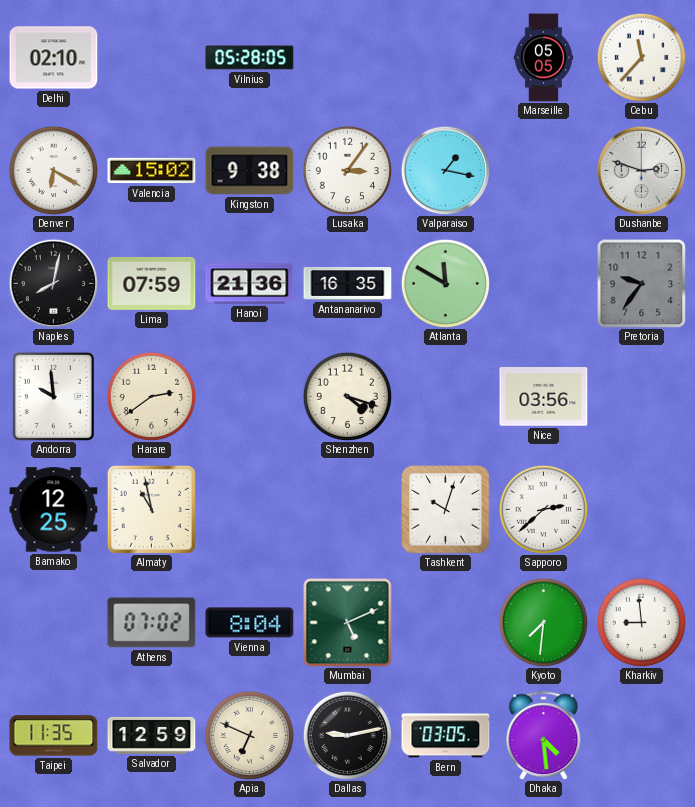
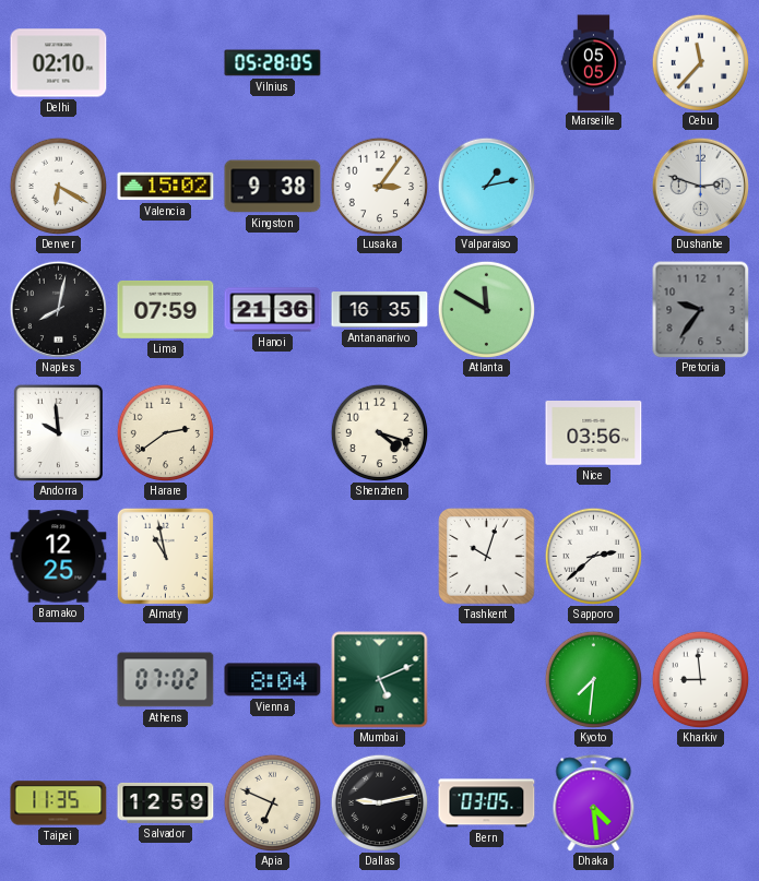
Valparaiso: 1:17 -> 1:13
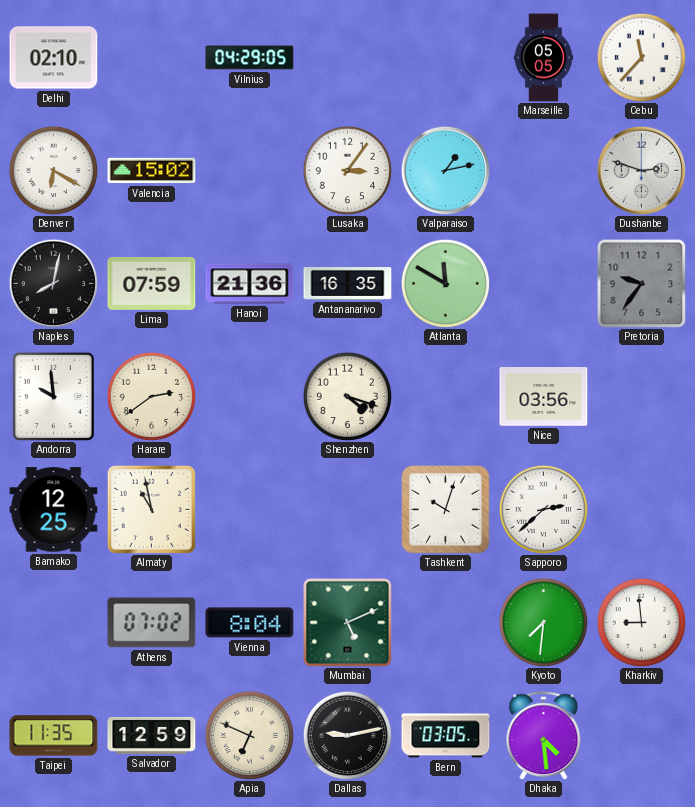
Vilnius: 05:28 -> 04:29
Kingston: 9:38 -> none
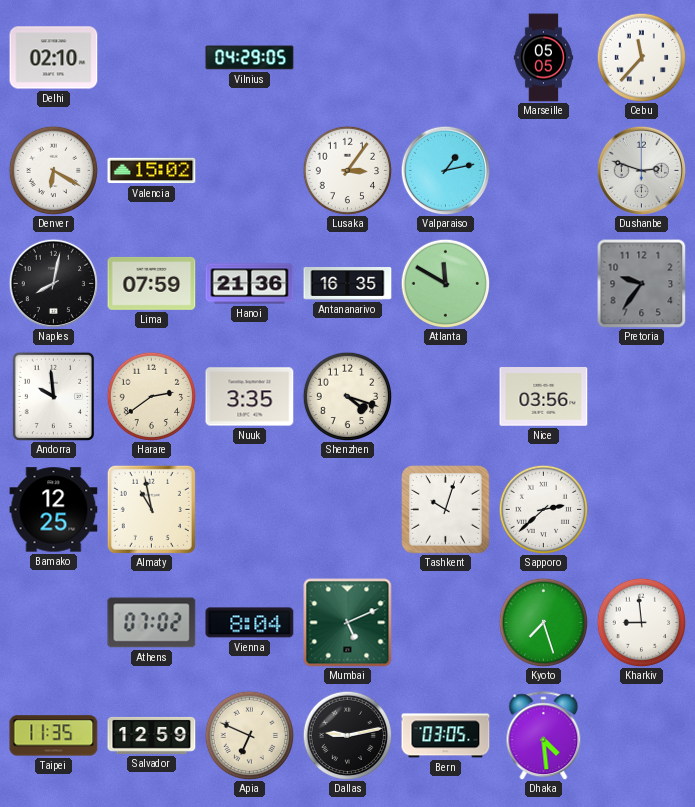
Nuuk: none -> 3:35
Kyoto: 7:31 -> 7:27
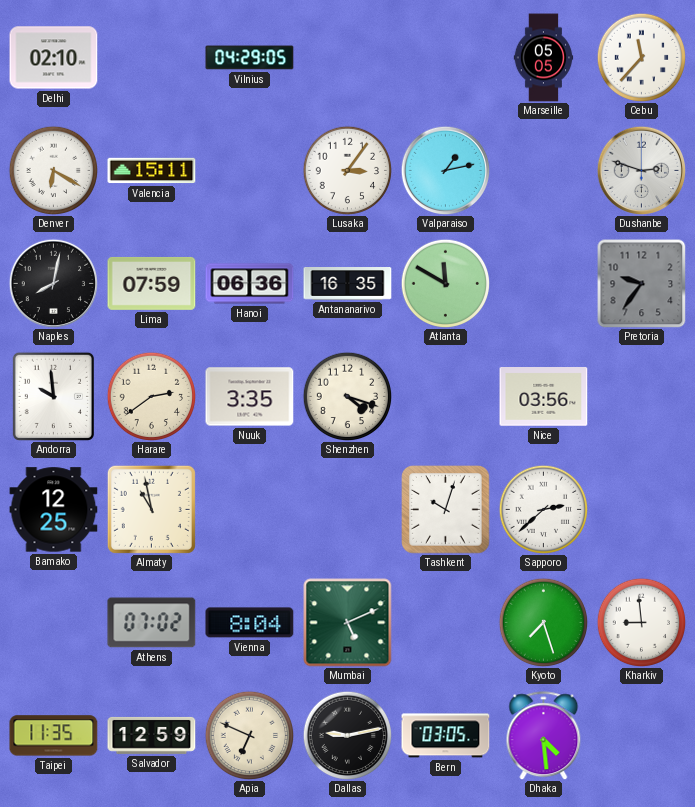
Valencia: 15:02 -> 15:11
Hanoi: 21:36 -> 06:36
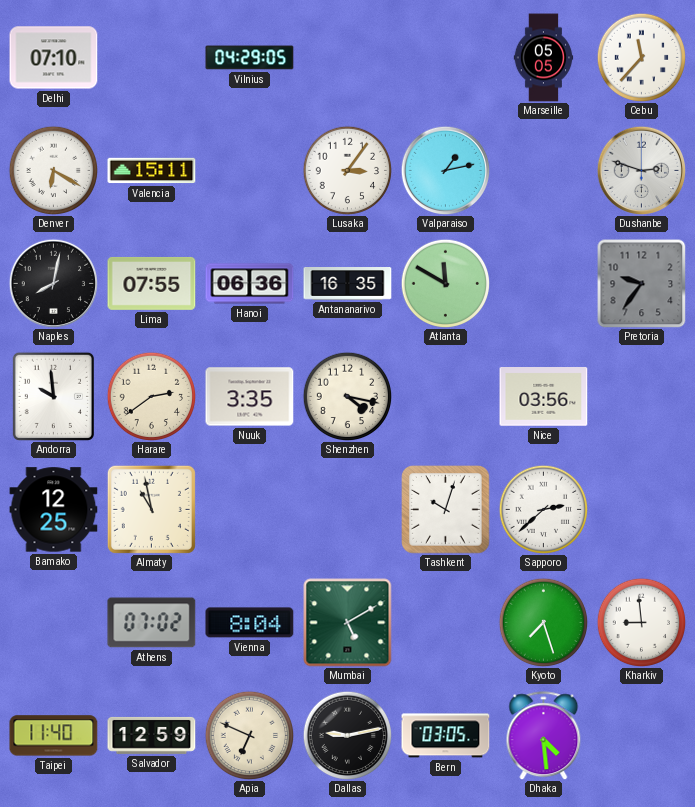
Delhi: 02:10 -> 07:10
Lima: 07:59 -> 07:55
Shenzhen: 4:18 -> 4:17
Mumbai: 5:11 -> 5:10
Taipei: 11:35 -> 11:40
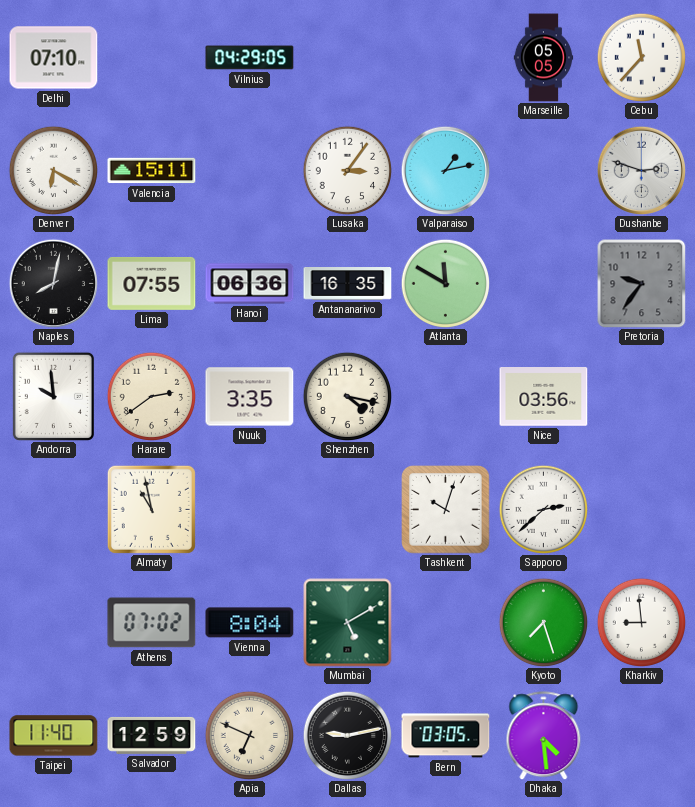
Bamako: 12:25 -> none
